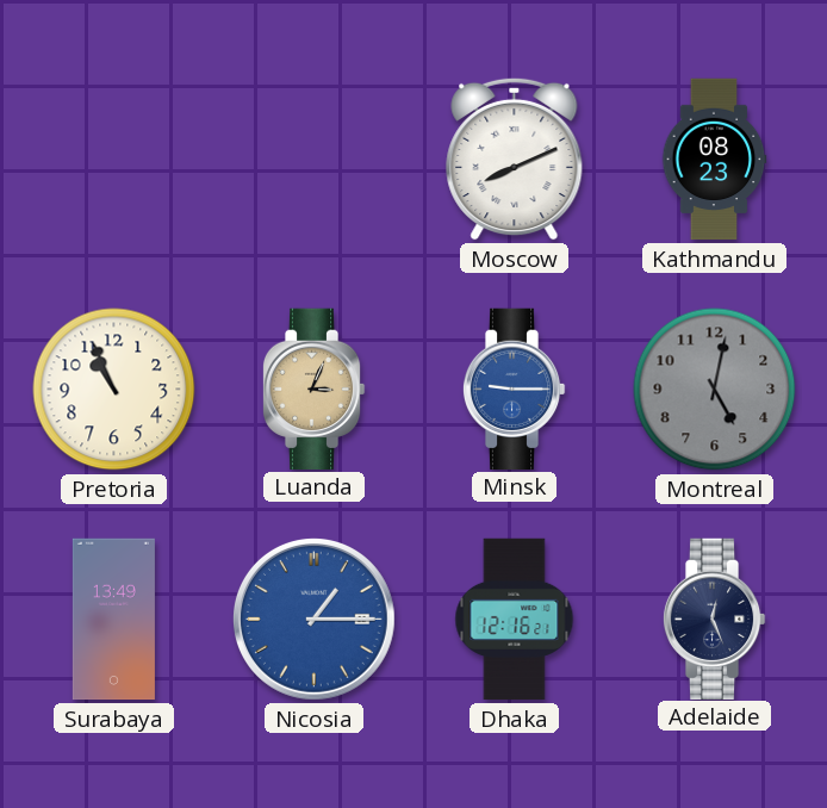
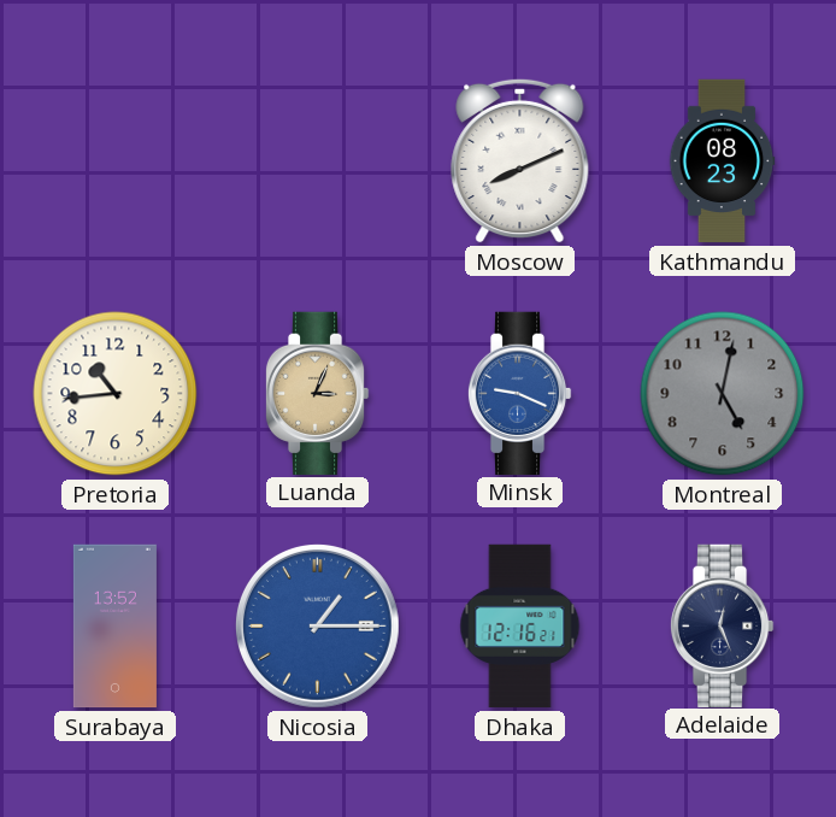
Pretoria: 10:56 -> 10:44
Minsk: 9:15 -> 9:19
Surabaya: 13:49 -> 13:52
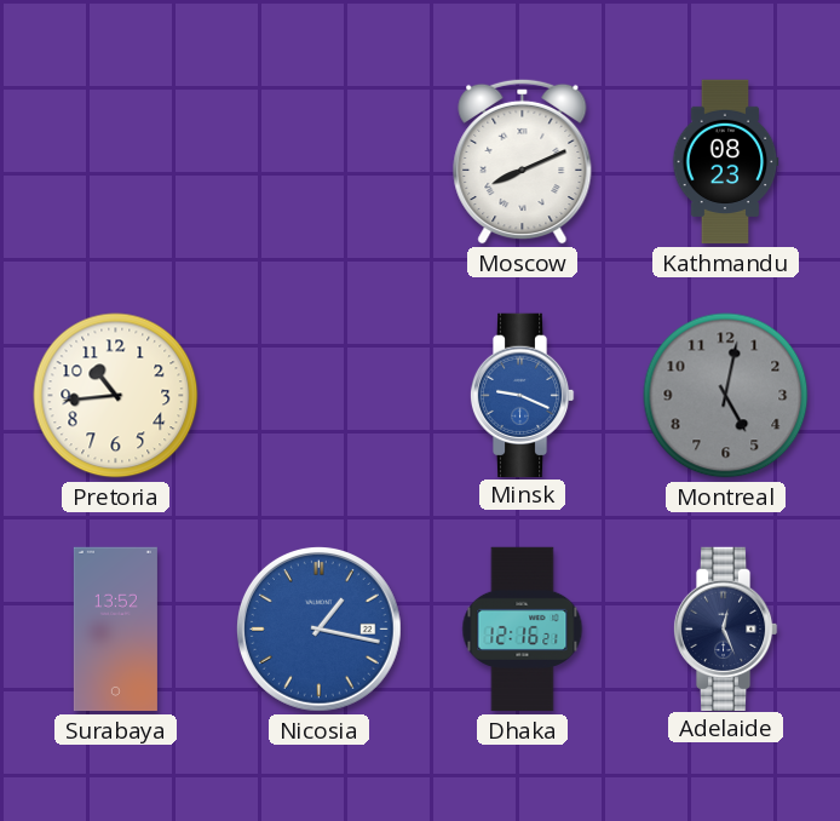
Luanda: 3:04 -> none
Nicosia: 1:15 -> 1:17
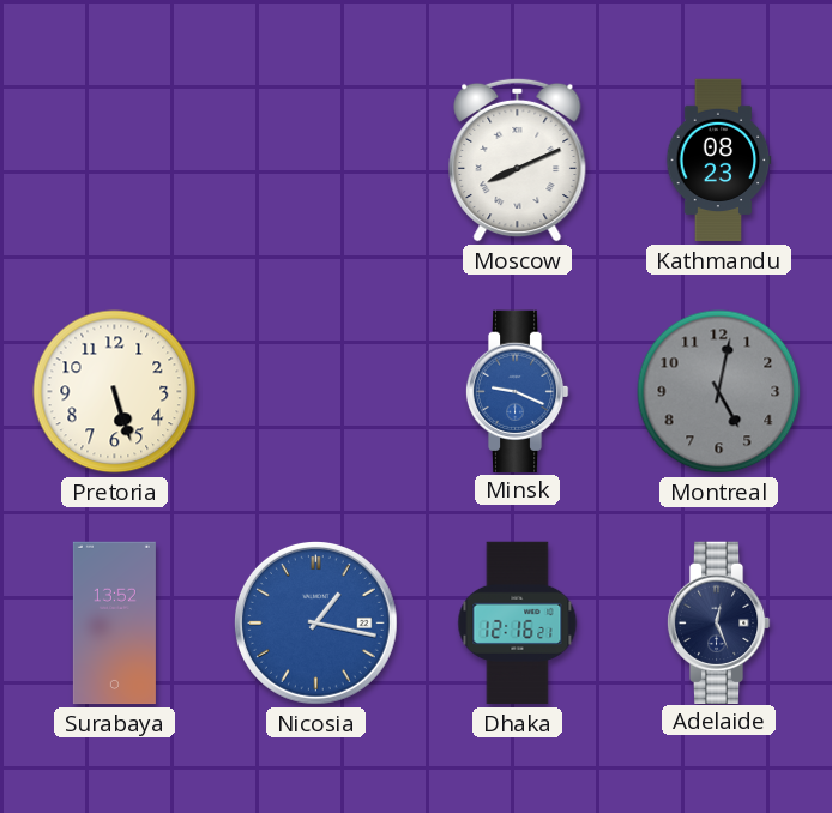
Pretoria: 10:44 -> 5:27
